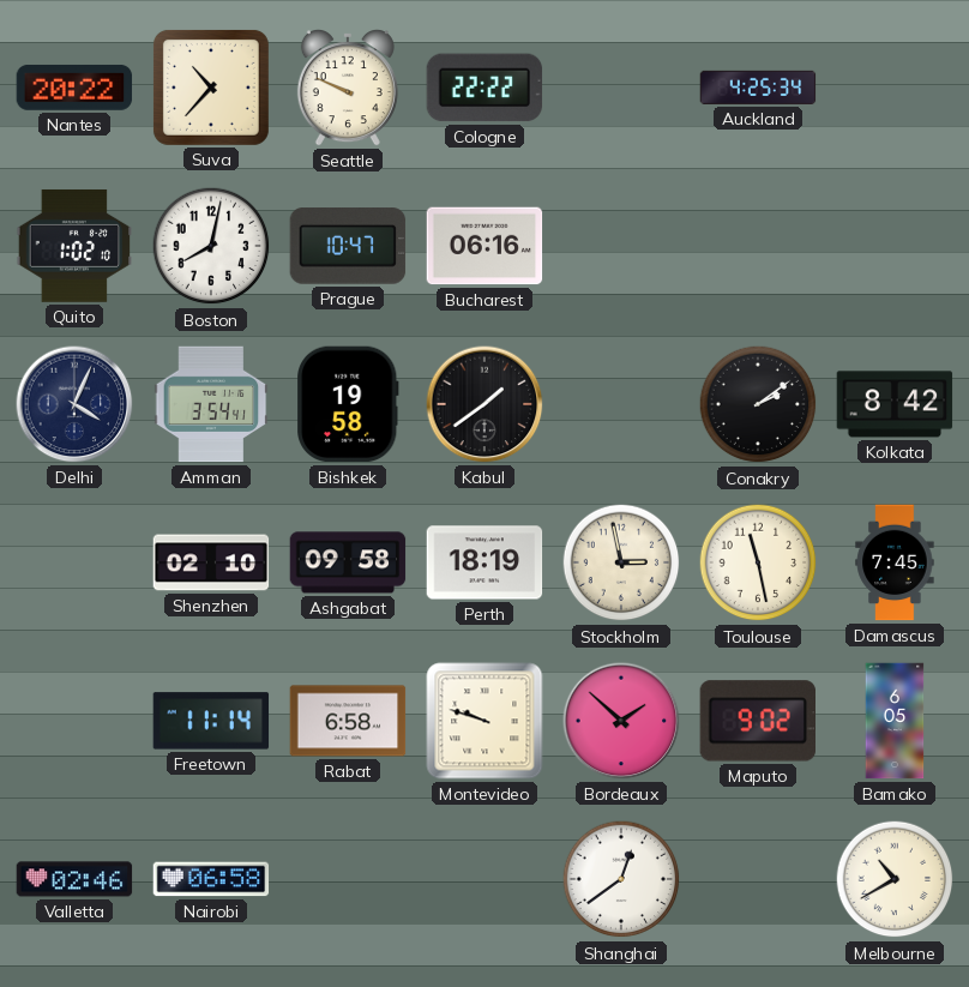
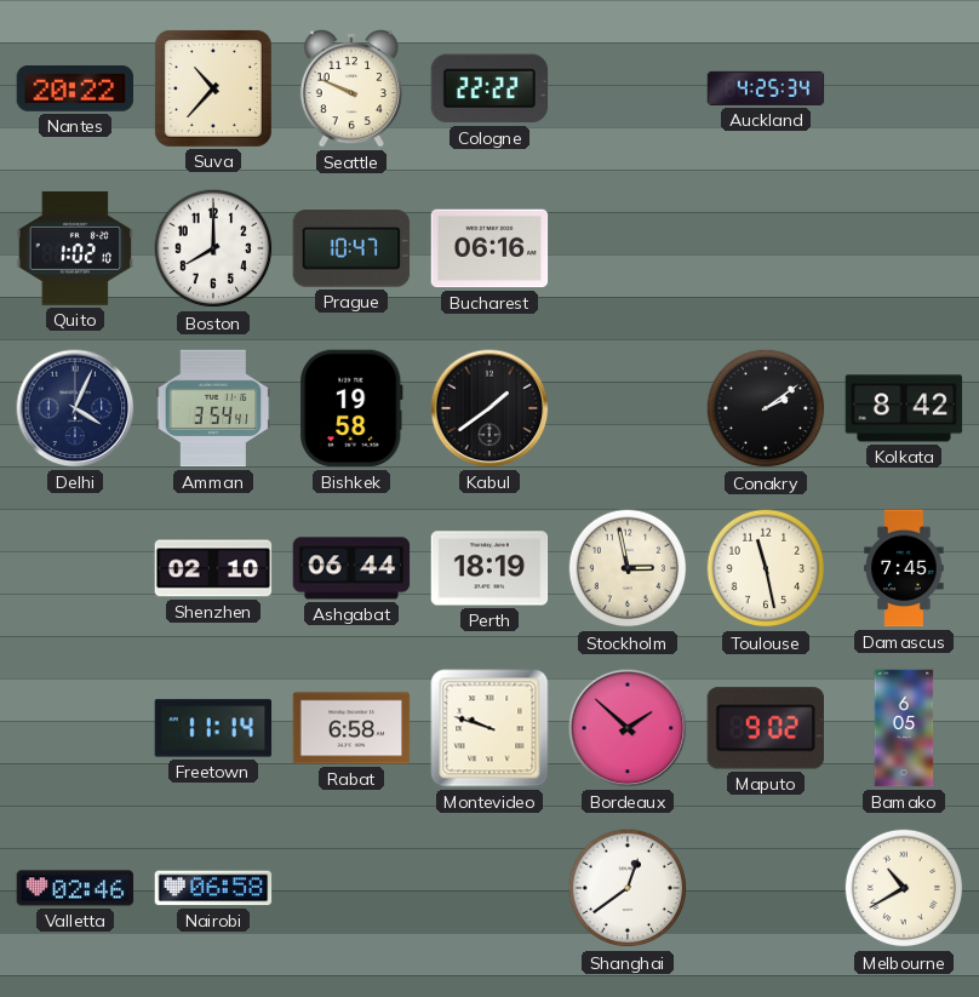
Boston: 8:02 -> 8:00
Ashgabat: 09:58 -> 06:44
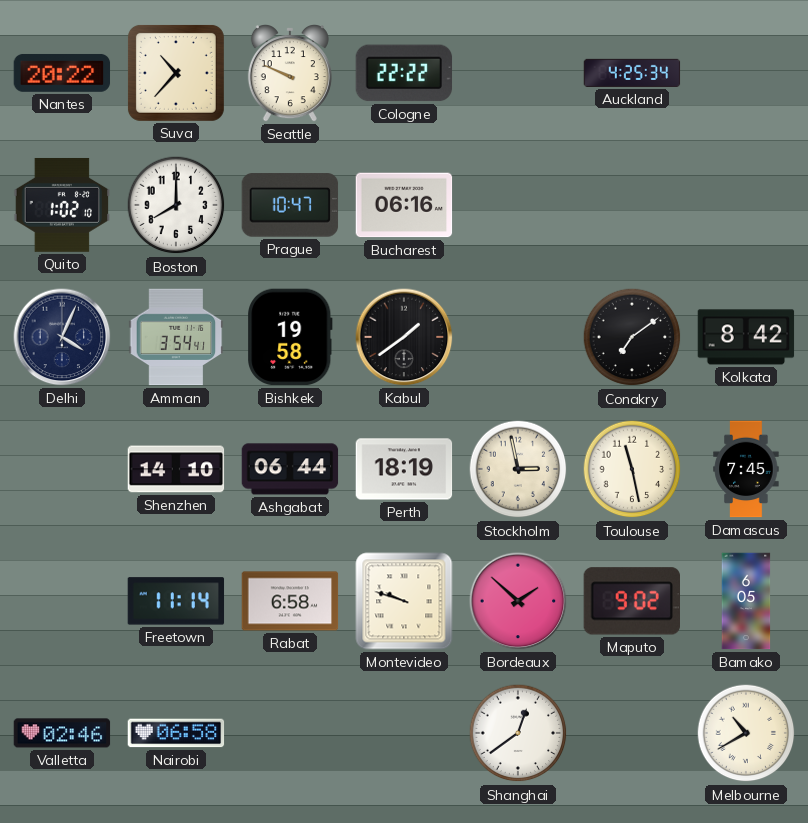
Conakry: 2:09 -> 7:09
Shenzhen: 02:10 -> 14:10
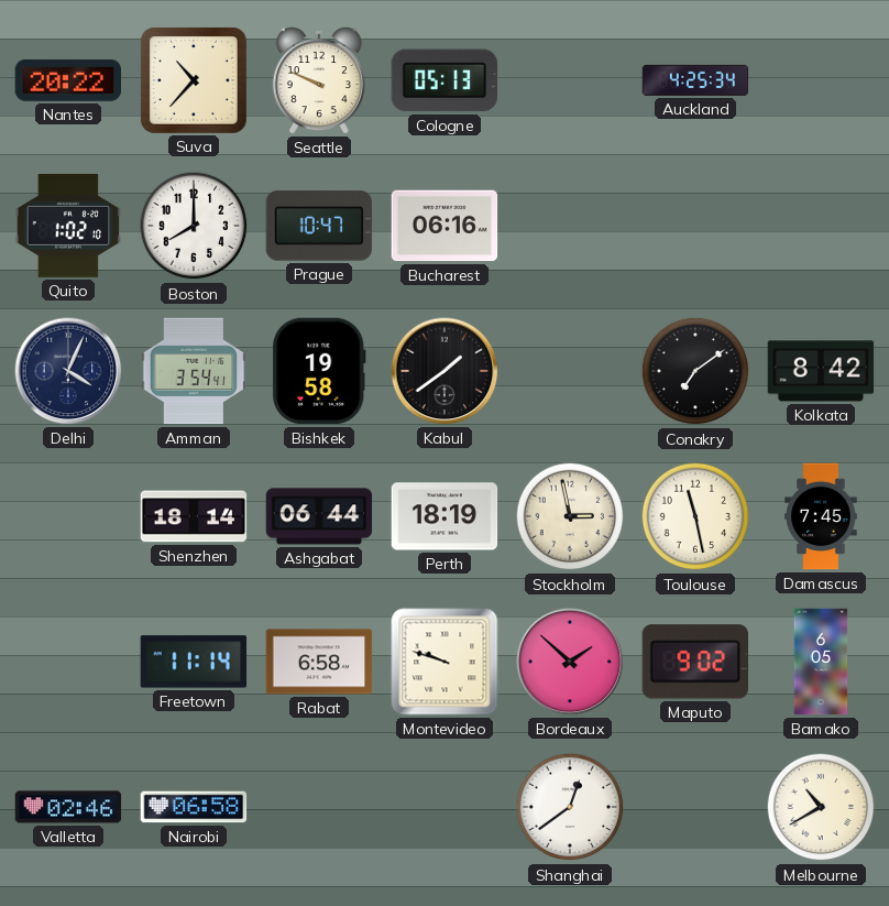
Cologne: 22:22 -> 05:13
Shenzhen: 14:10 -> 18:14
